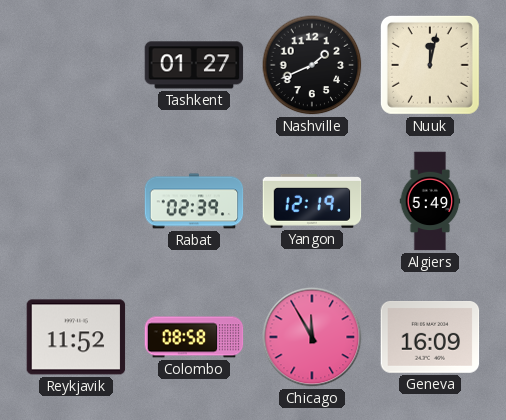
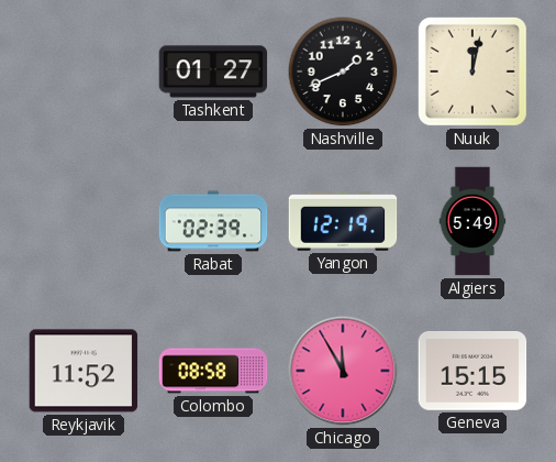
Geneva: 16:09 -> 15:15
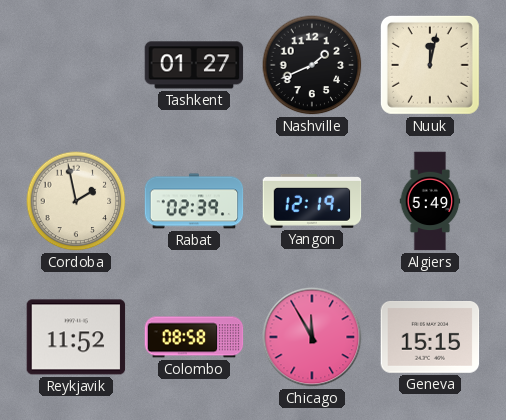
Cordoba: none -> 1:58
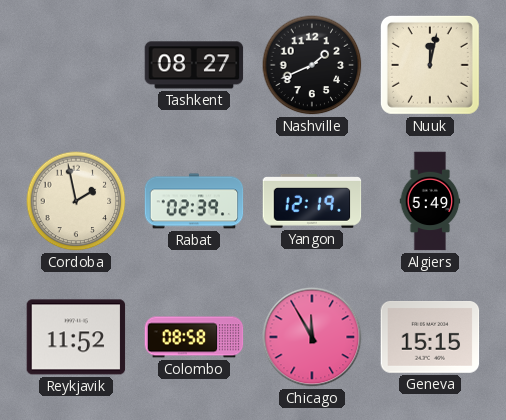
Tashkent: 01:27 -> 08:27
